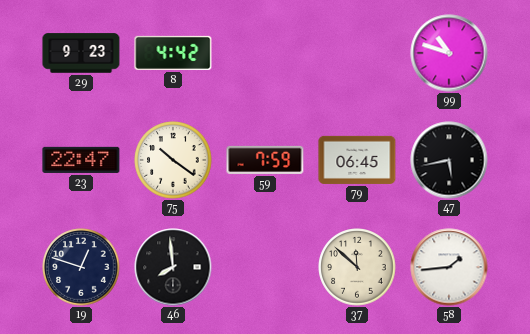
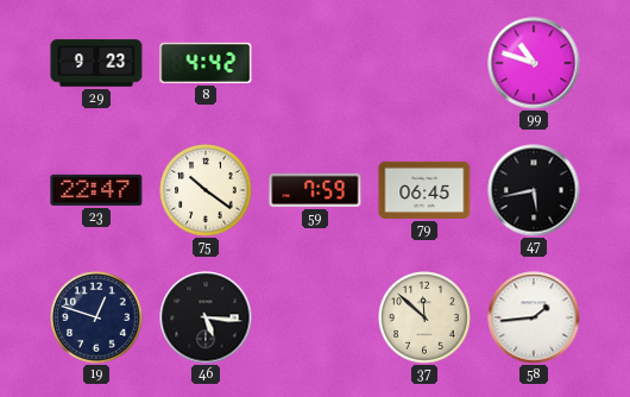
46: 7:59 -> 5:16
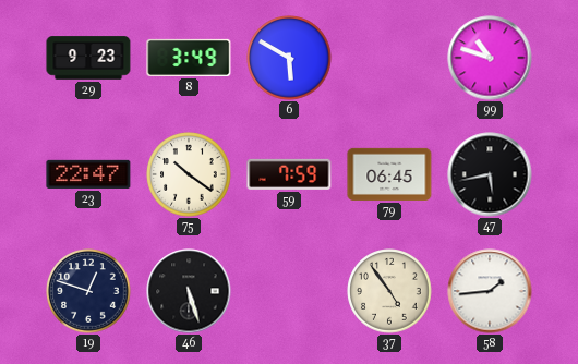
8: 4:42 -> 3:49
6: none -> 5:50
46: 5:16 -> 5:27
37: 11:52 -> 4:54
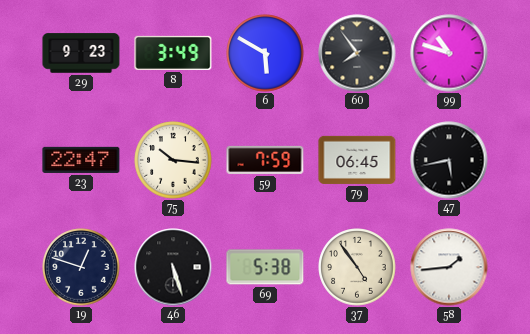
60: none -> 7:54
75: 10:21 -> 10:16
69: none -> 5:38
